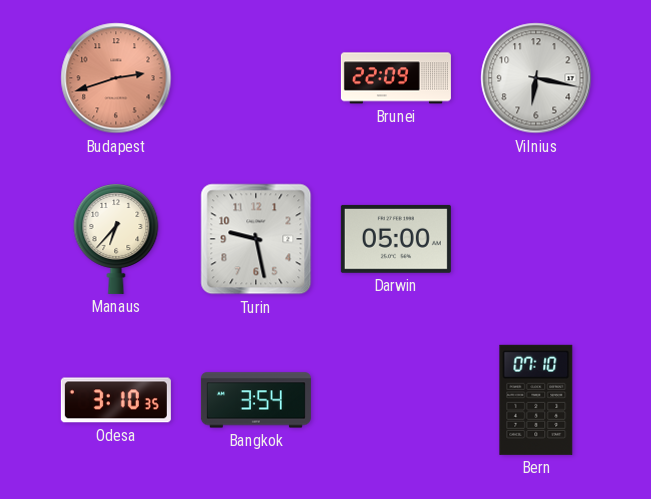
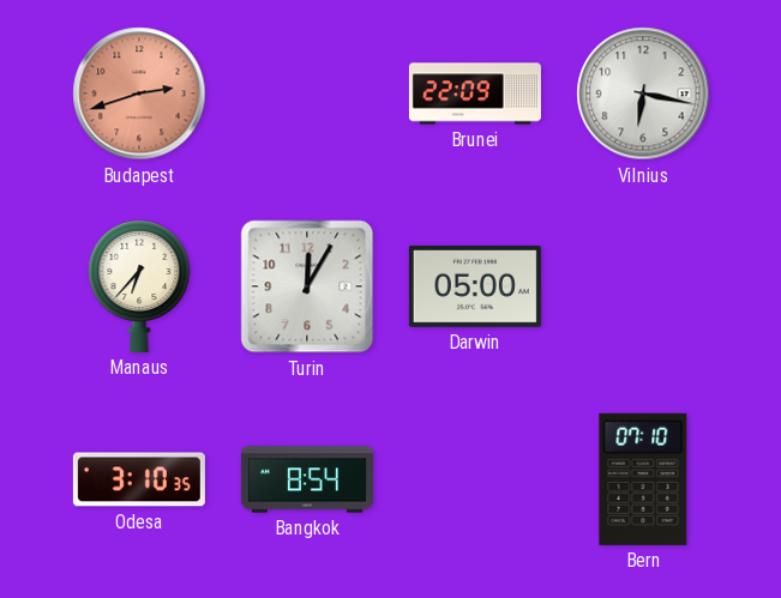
Turin: 9:28 -> 12:05
Bangkok: 3:54 -> 8:54
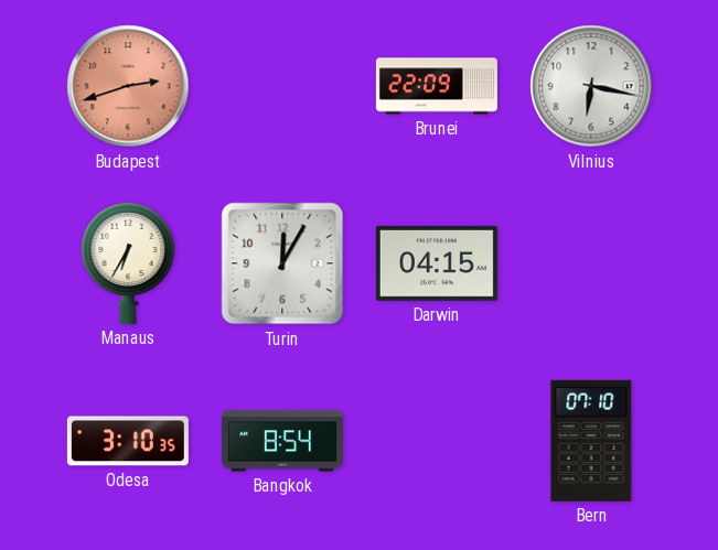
Manaus: 6:37 -> 6:35
Darwin: 05:00 -> 04:15
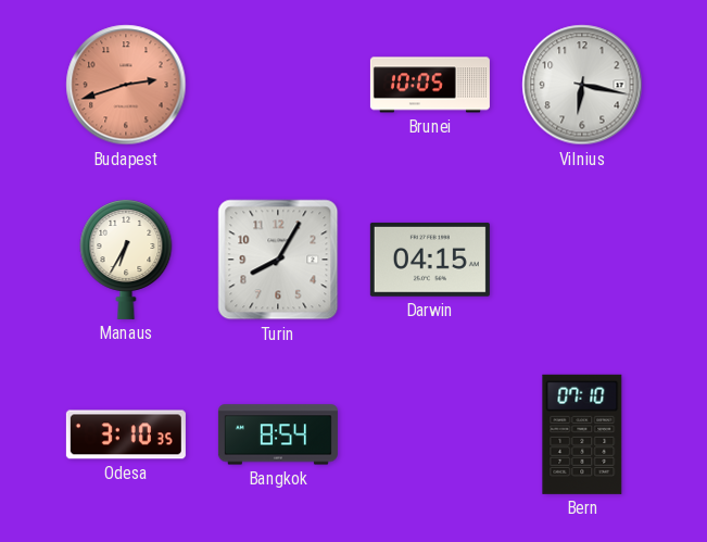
Brunei: 22:09 -> 10:05
Turin: 12:05 -> 8:05
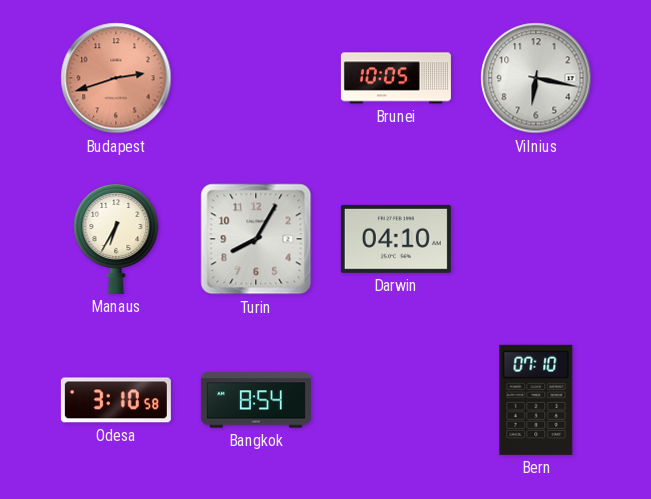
Darwin: 04:15 -> 04:10
Odesa: 3:10:35 -> 3:10:58
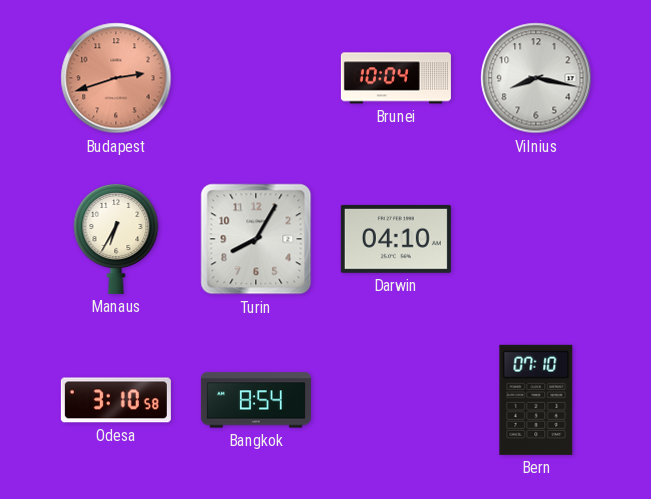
Brunei: 10:05 -> 10:04
Vilnius: 6:17 -> 8:17
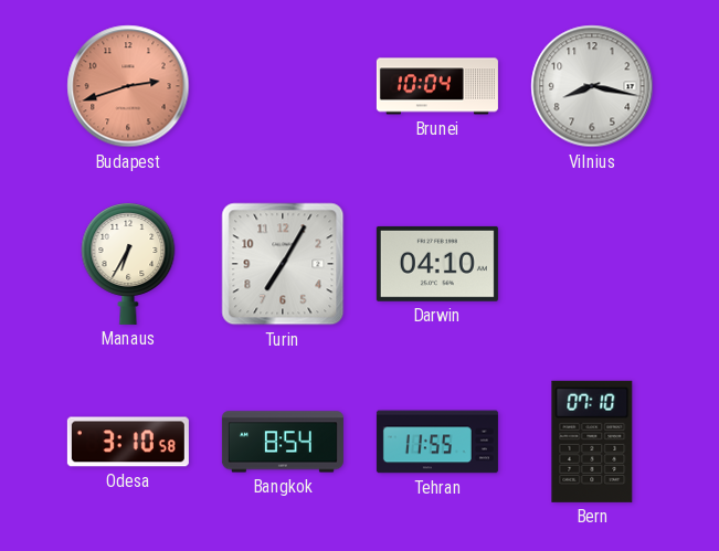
Turin: 8:05 -> 7:05
Tehran: none -> 11:55
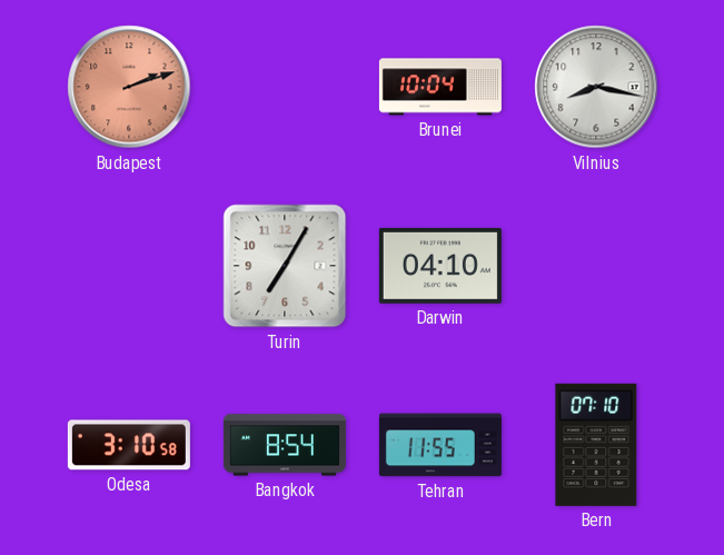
Budapest: 2:42 -> 2:12
Manaus: 6:35 -> none
